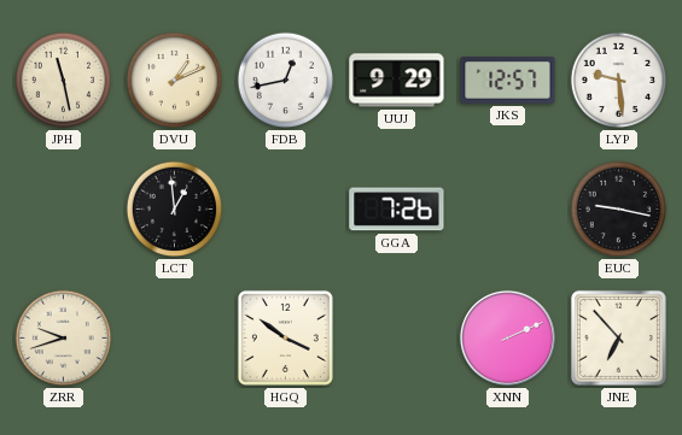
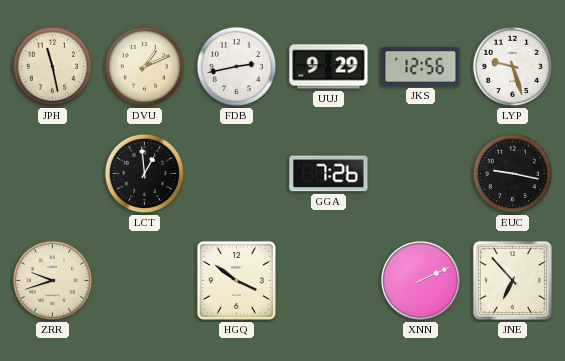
FDB: 12:43 -> 2:43
JKS: 12:57 -> 12:56
LYP: 9:29 -> 9:27
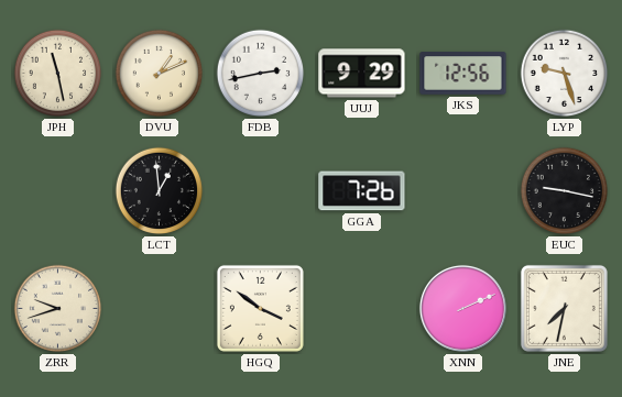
JNE: 6:53 -> 7:32
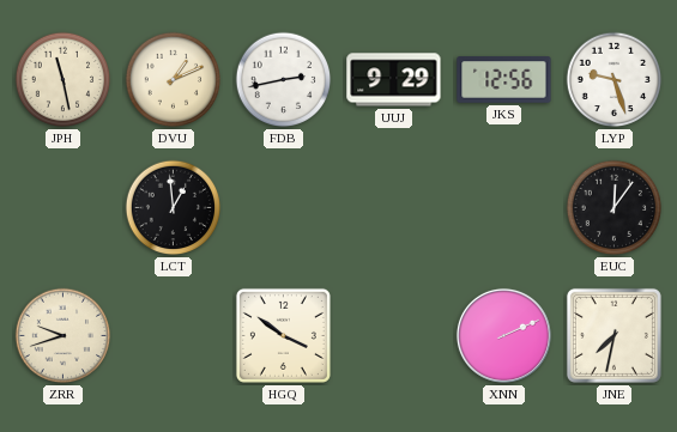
GGA: 7:26 -> none
EUC: 9:17 -> 12:06
